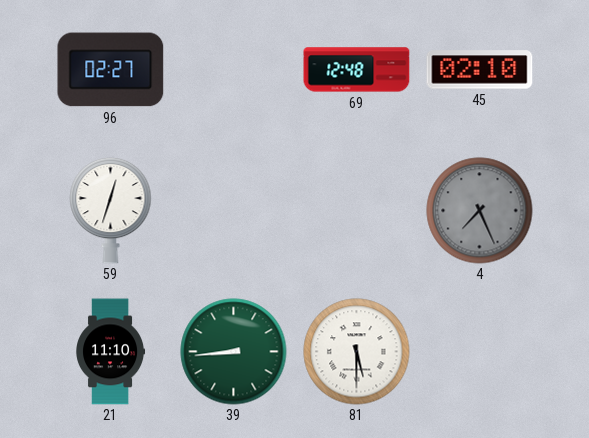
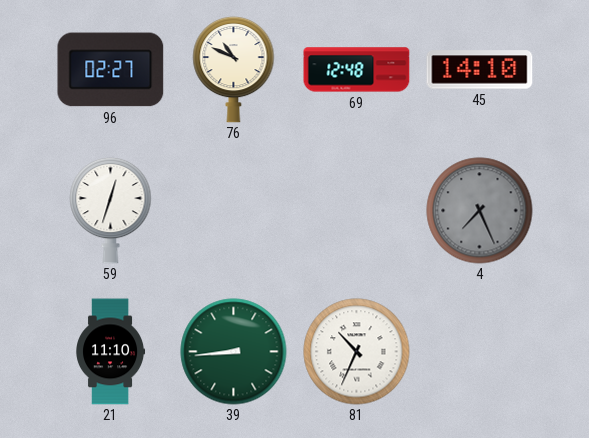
76: none -> 10:49
45: 02:10 -> 14:10
81: 5:30 -> 10:34
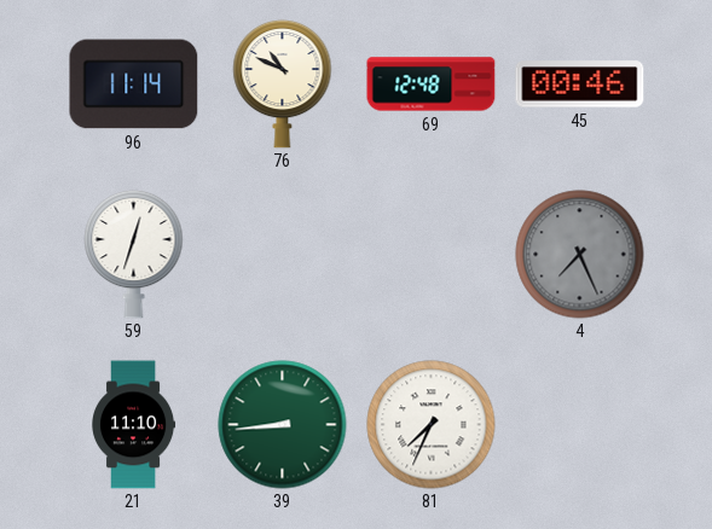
96: 02:27 -> 11:14
45: 14:10 -> 00:46
81: 10:34 -> 7:34
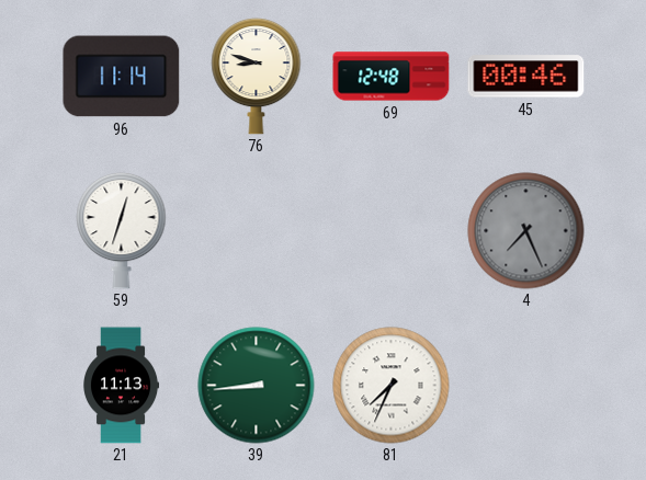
76: 10:49 -> 8:48
21: 11:10 -> 11:13
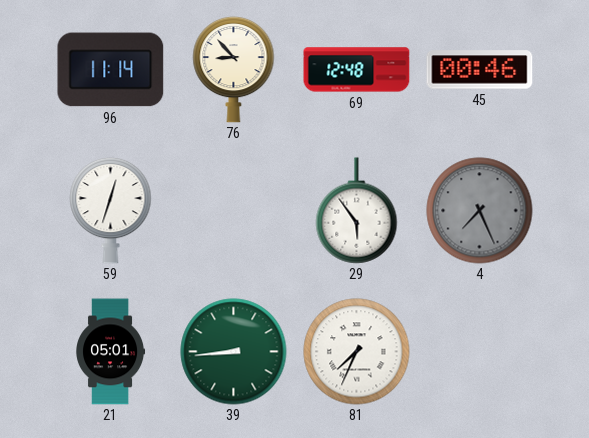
76: 8:48 -> 8:53
29: none -> 5:54
21: 11:13 -> 05:01
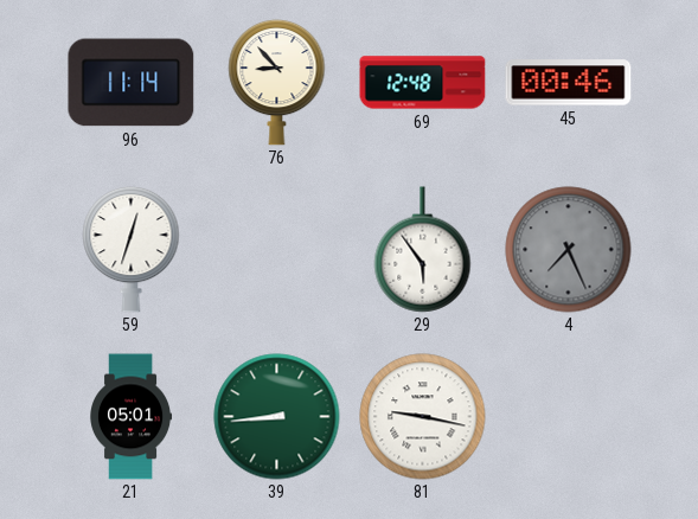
81: 7:34 -> 9:17
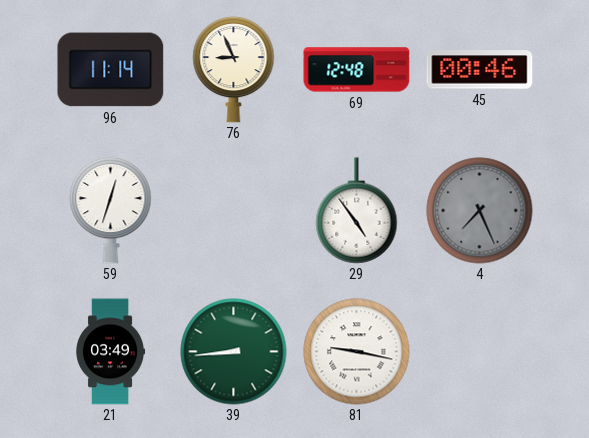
76: 8:53 -> 8:56
29: 5:54 -> 4:54
21: 05:01 -> 03:49
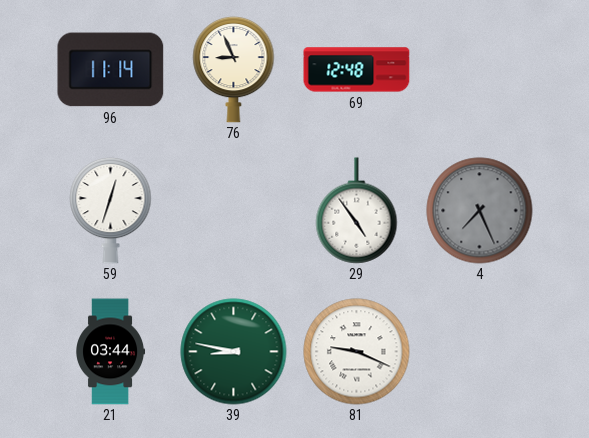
45: 00:46 -> none
21: 03:49 -> 03:44
39: 8:44 -> 8:47
81: 9:17 -> 9:19
